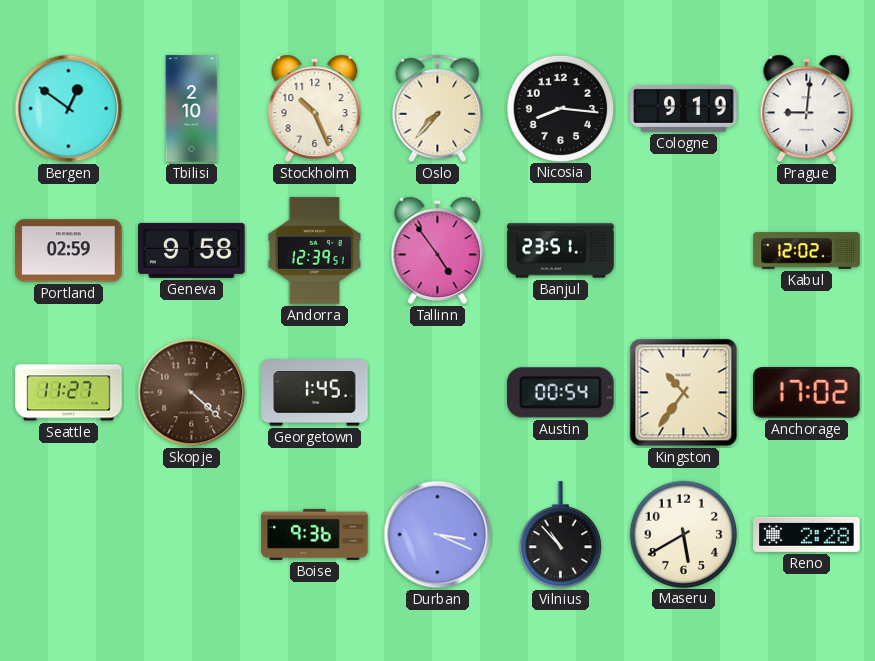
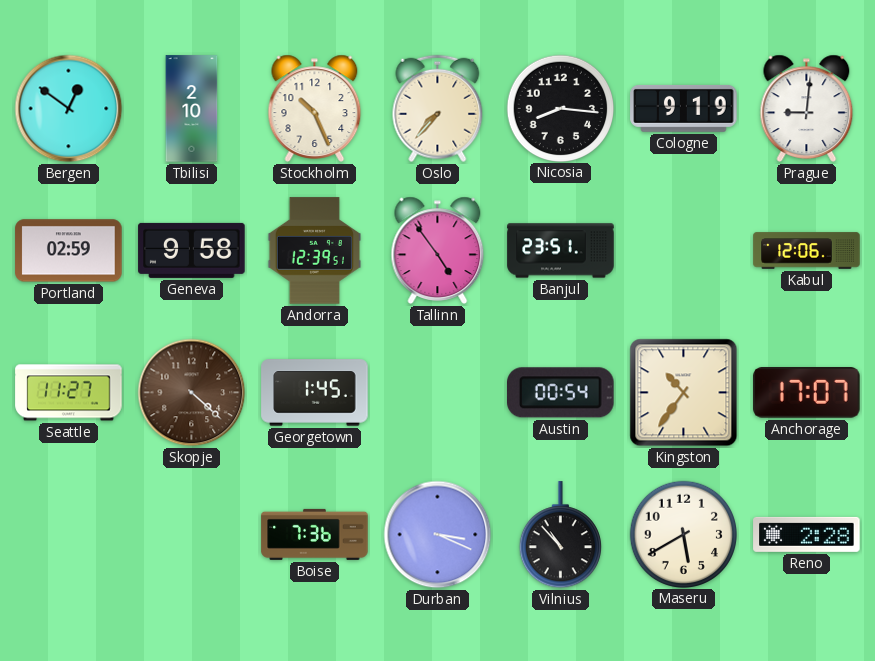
Kabul: 12:02 -> 12:06
Anchorage: 17:02 -> 17:07
Boise: 9:36 -> 7:36
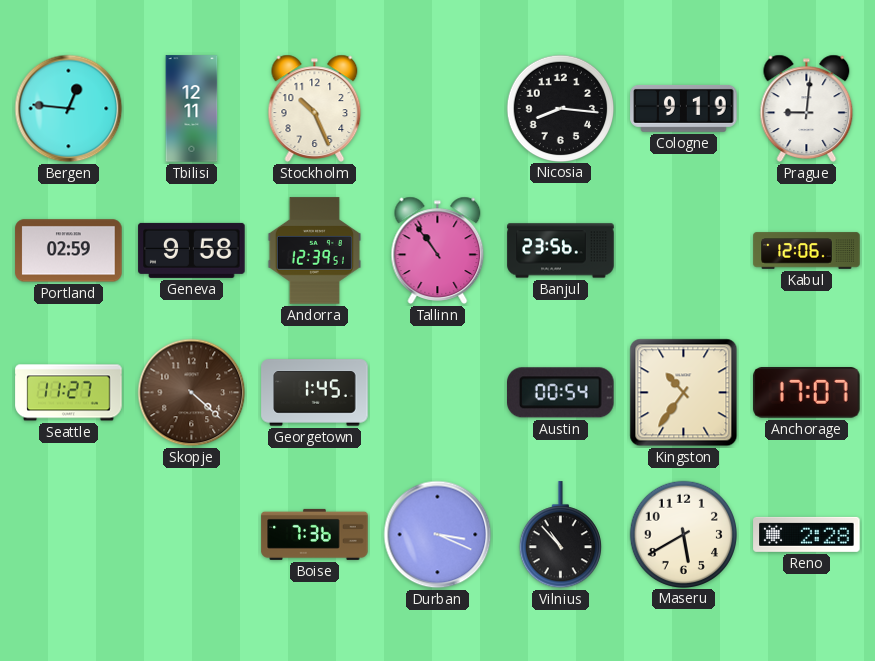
Bergen: 12:51 -> 12:46
Tbilisi: 2:10 -> 12:11
Oslo: 7:37 -> none
Tallinn: 4:54 -> 10:54
Banjul: 23:51 -> 23:56
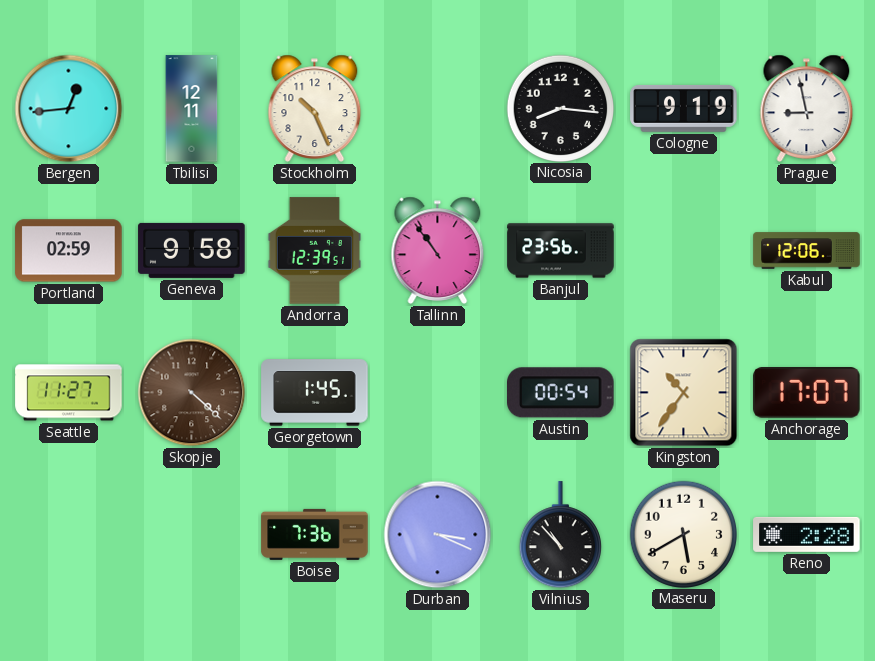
Bergen: 12:46 -> 12:44
Prague: 9:01 -> 8:58
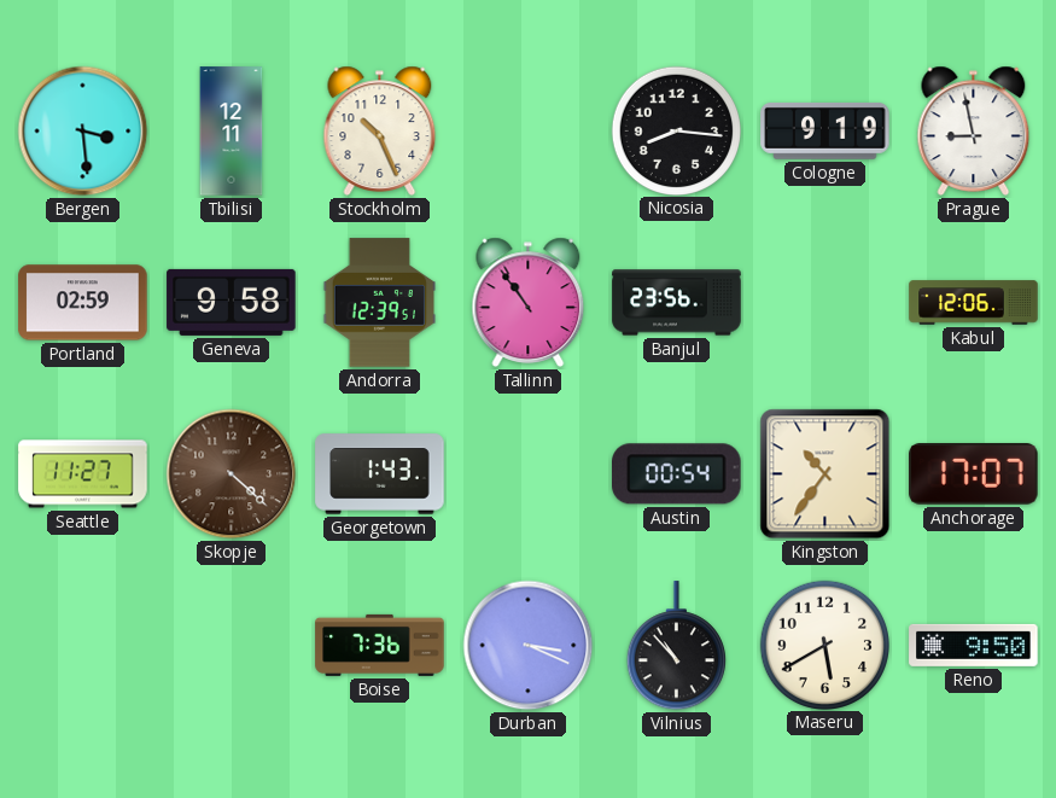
Bergen: 12:44 -> 3:29
Georgetown: 1:45 -> 1:43
Reno: 2:28 -> 9:50
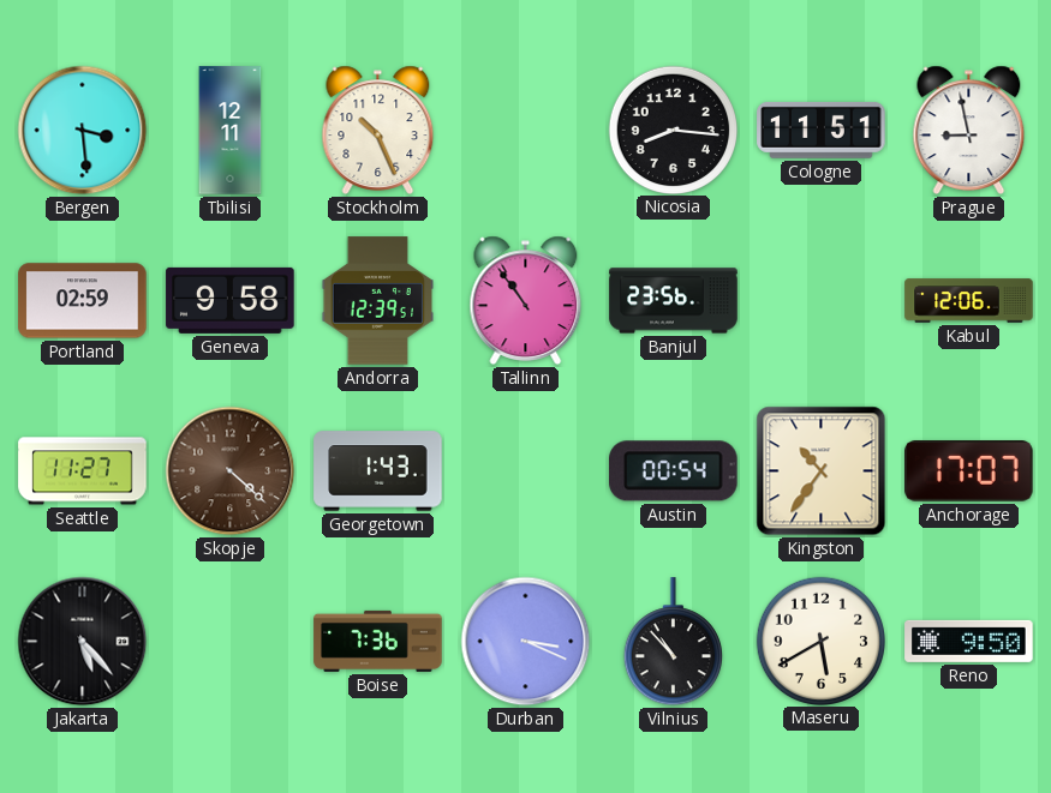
Cologne: 9:19 -> 11:51
Jakarta: none -> 5:23
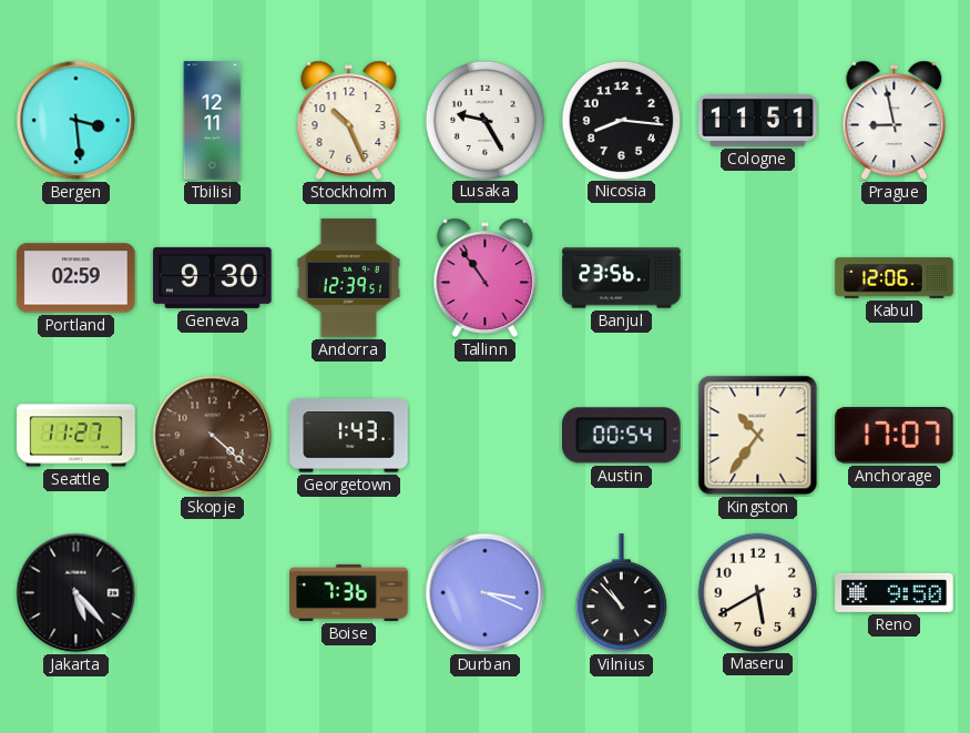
Lusaka: none -> 9:25
Geneva: 9:58 -> 9:30
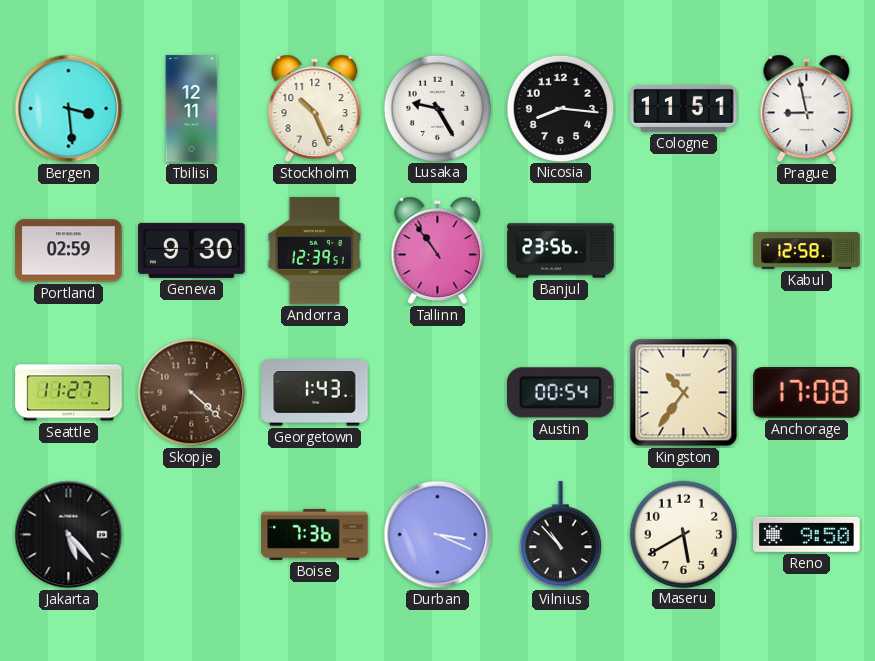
Kabul: 12:06 -> 12:58
Anchorage: 17:07 -> 17:08
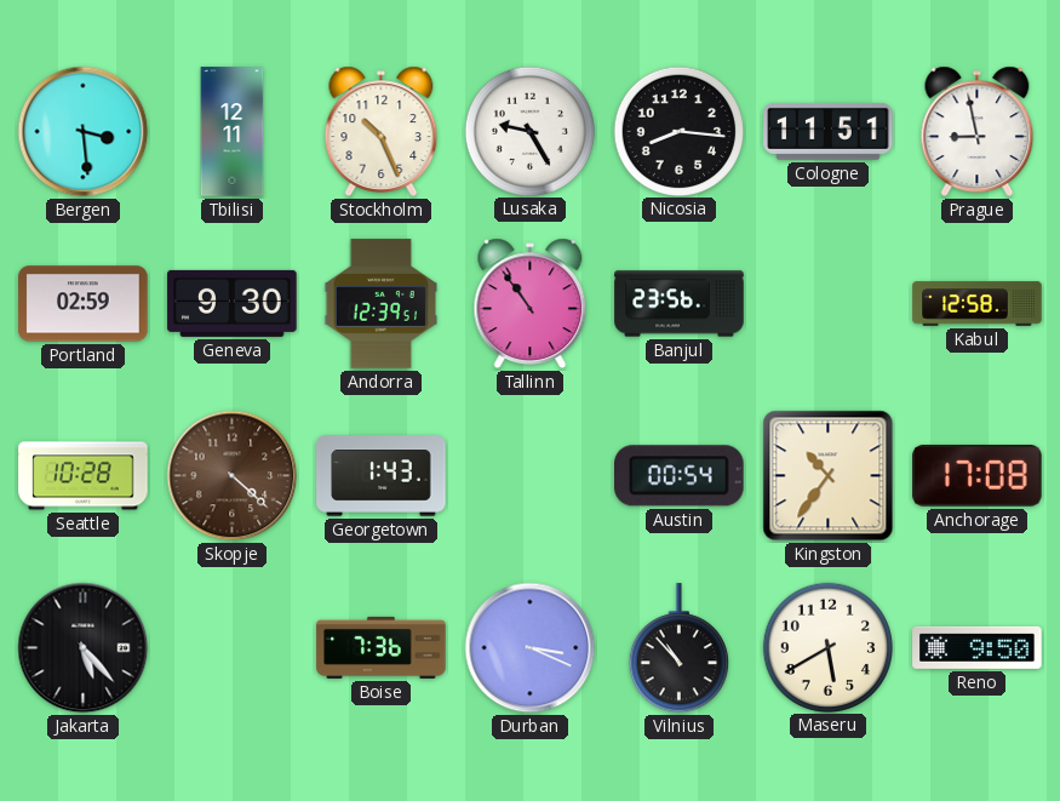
Seattle: 11:27 -> 10:28
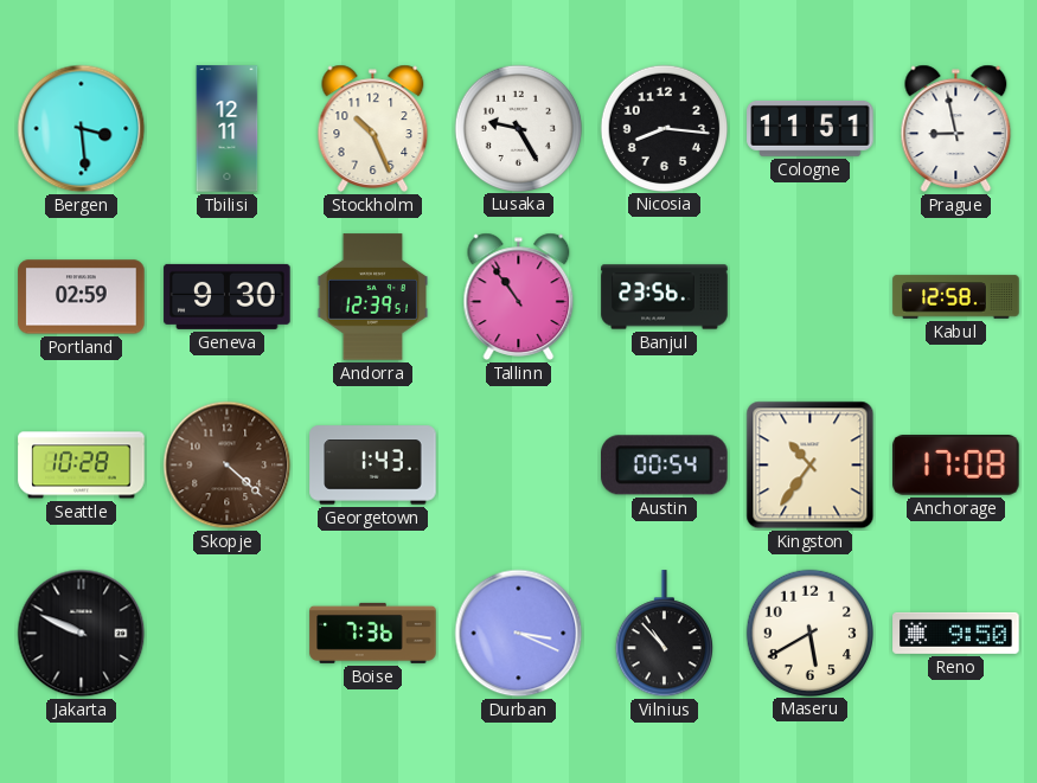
Jakarta: 5:23 -> 9:49
